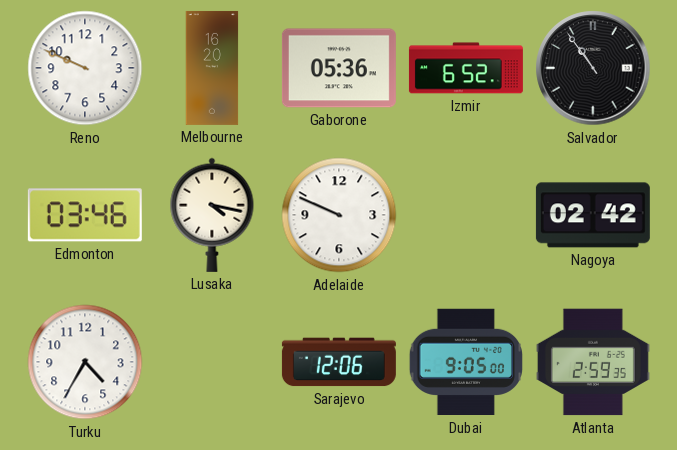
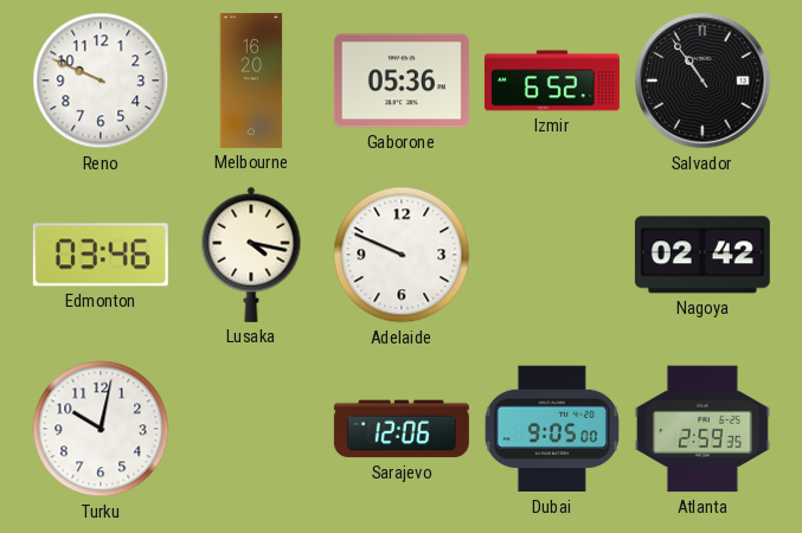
Turku: 4:35 -> 10:02
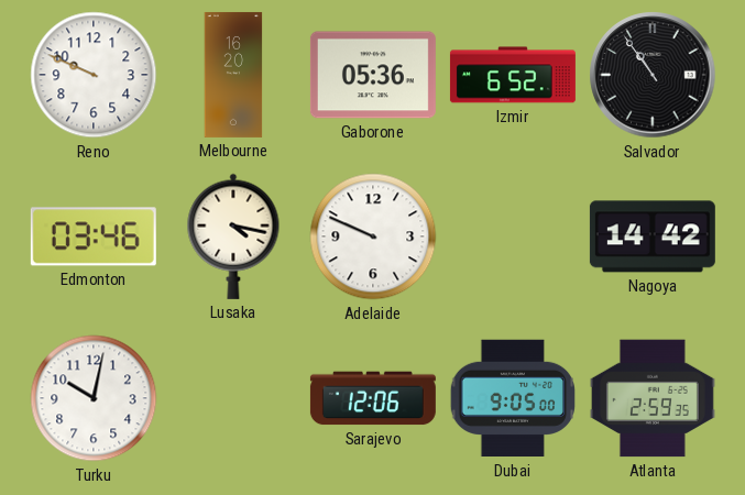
Nagoya: 02:42 -> 14:42
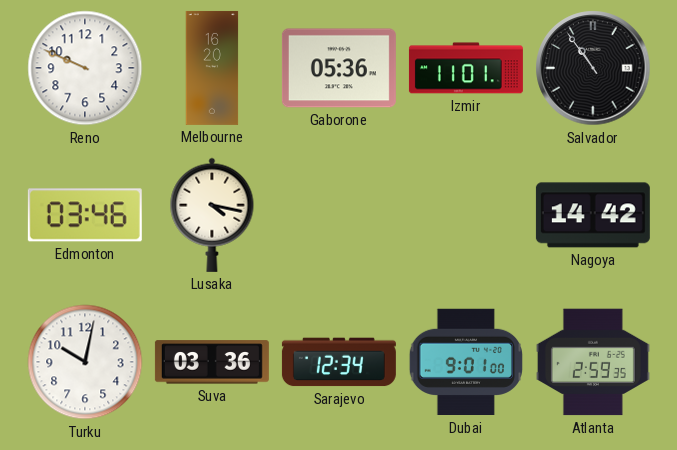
Izmir: 6:52 -> 11:01
Adelaide: 9:49 -> none
Suva: none -> 03:36
Sarajevo: 12:06 -> 12:34
Dubai: 9:05 -> 9:01
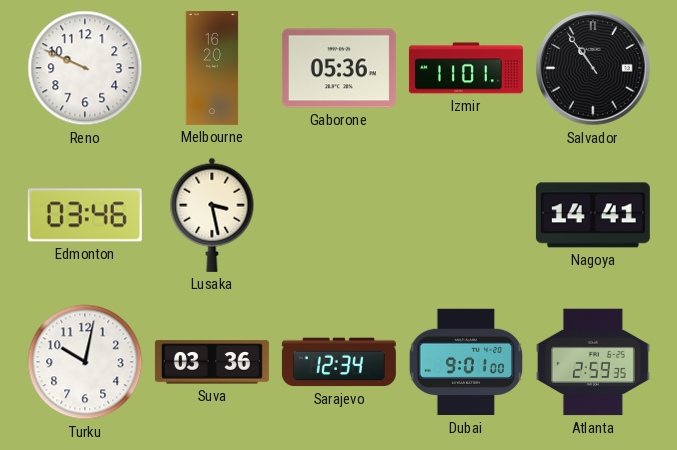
Lusaka: 4:17 -> 3:28
Nagoya: 14:42 -> 14:41
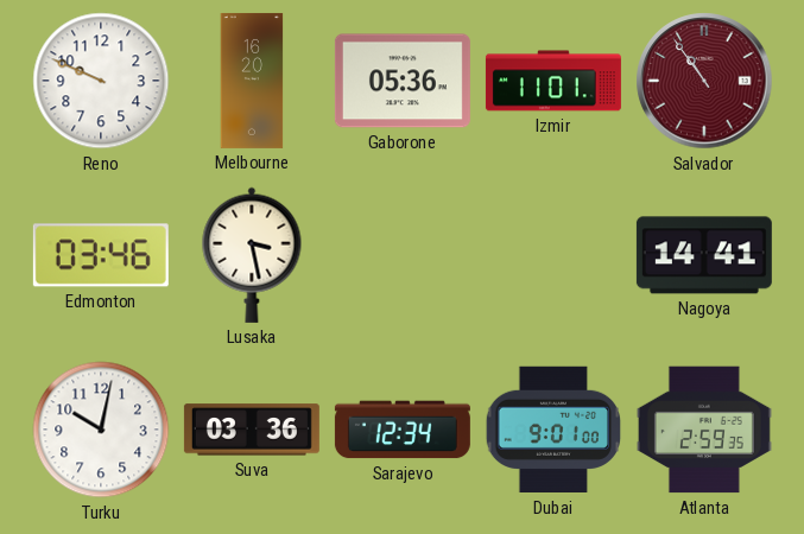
Salvador dial: black -> burgundy
